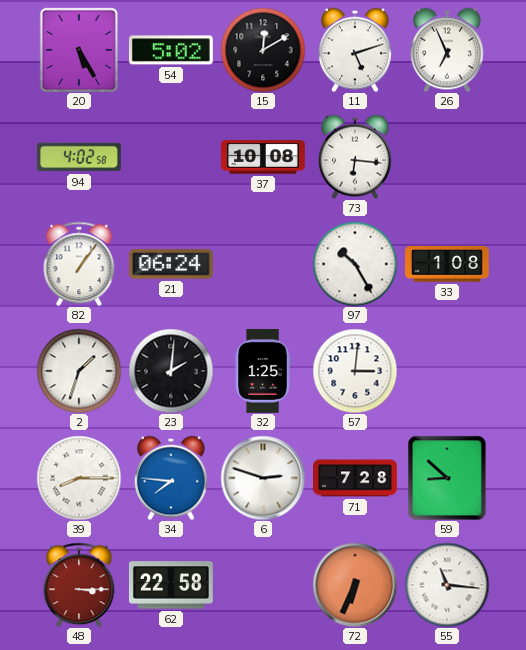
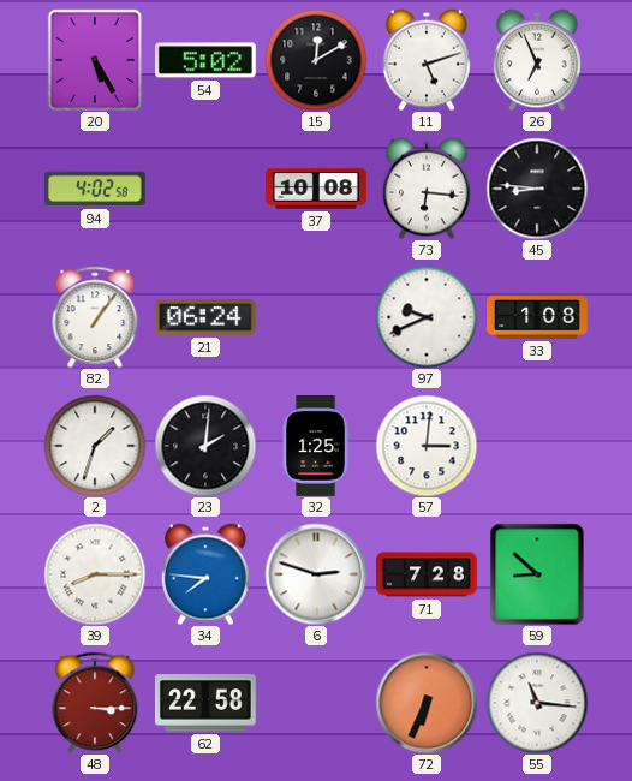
45: none -> 8:46
97: 10:25 -> 9:41
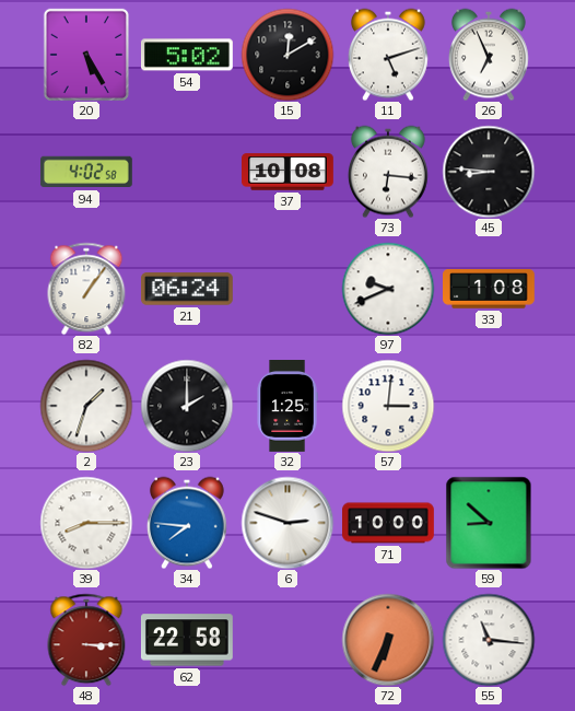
23: 2:01 -> 2:00
71: 7:28 -> 10:00
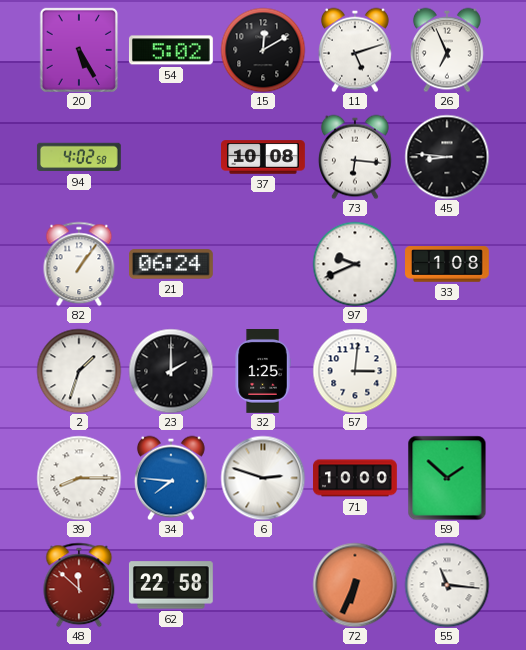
59: 8:52 -> 1:52
48: 3:15 -> 11:52
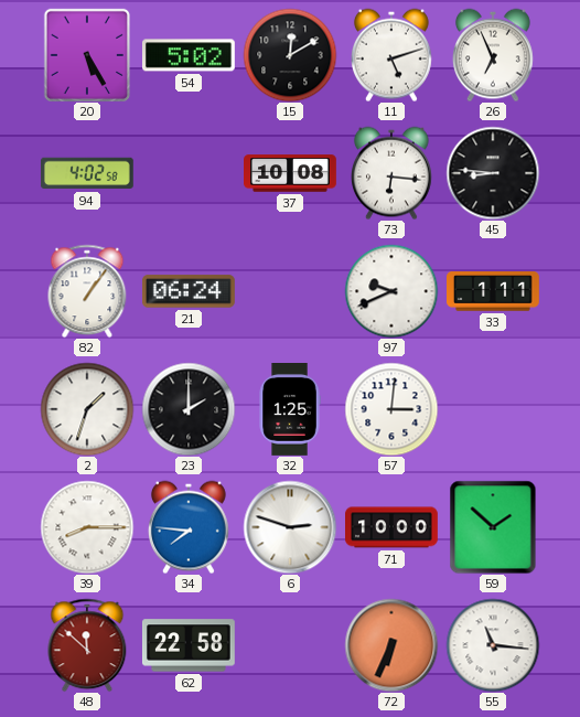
33: 1:08 -> 1:11
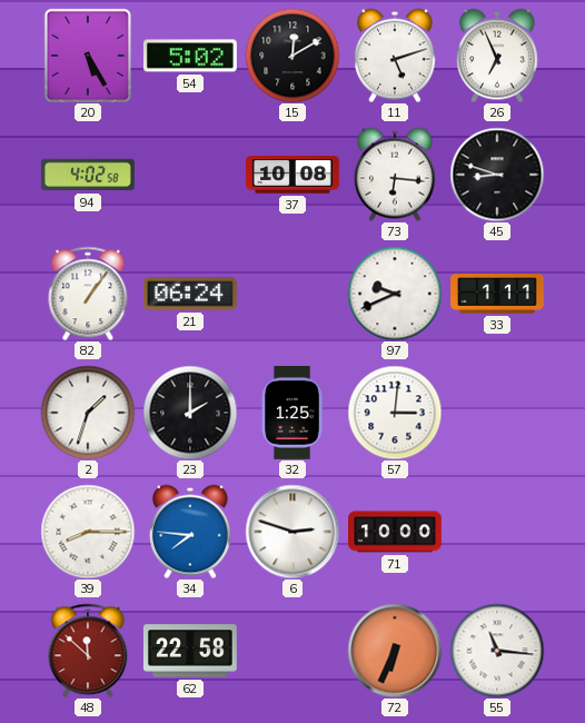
45: 8:46 -> 8:48
59: 1:52 -> none
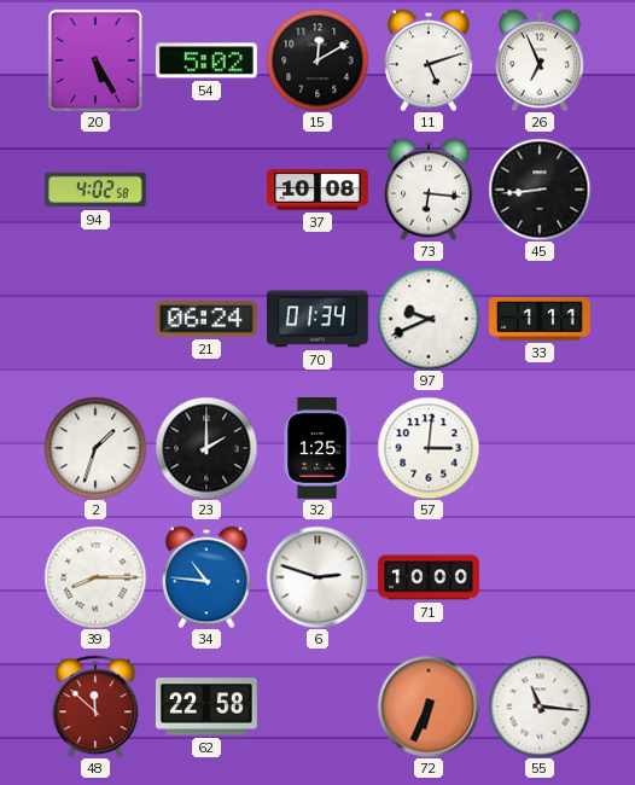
45: 8:48 -> 8:44
82: 1:06 -> none
70: none -> 01:34
34: 7:46 -> 10:46
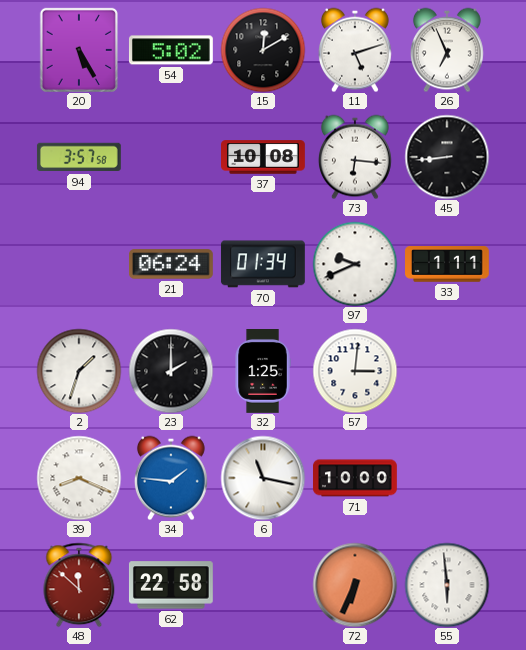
94: 4:02 -> 3:57
39: 8:15 -> 8:19
34: 10:46 -> 1:46
6: 2:48 -> 11:17
55: 11:16 -> 5:59
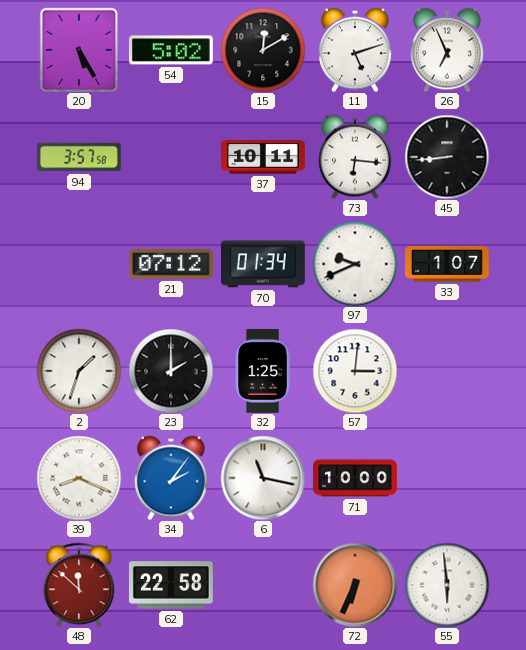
37: 10:08 -> 10:11
21: 06:24 -> 07:12
33: 1:11 -> 1:07
34: 1:46 -> 2:06
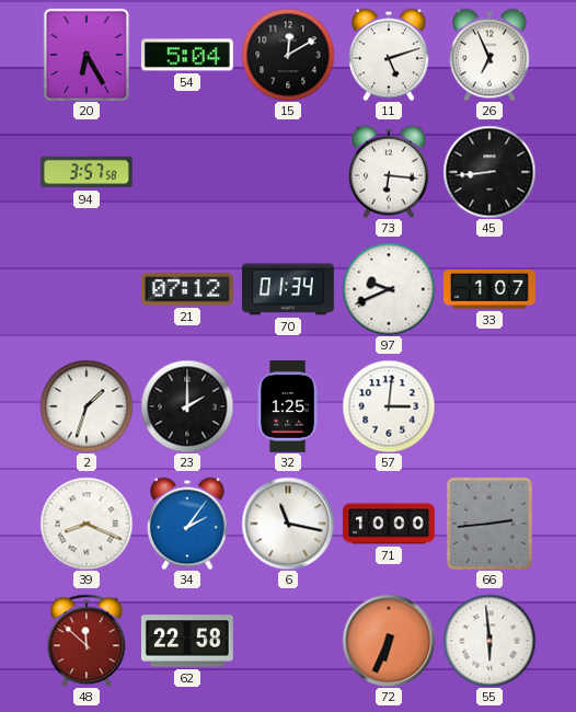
20: 5:25 -> 6:25
54: 5:02 -> 5:04
37: 10:11 -> none
66: none -> 2:44
